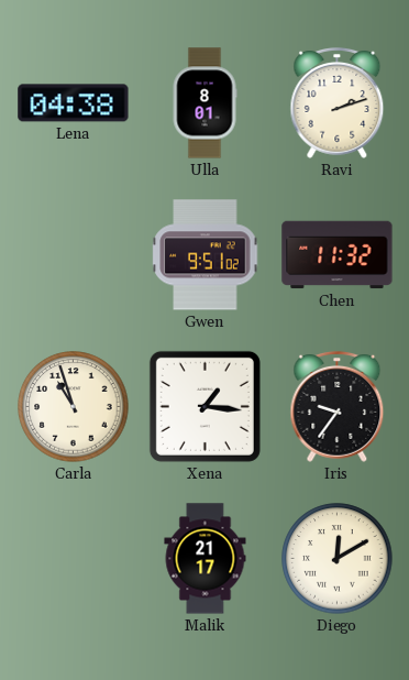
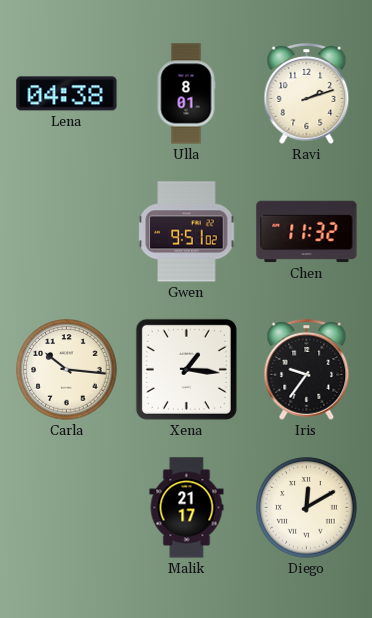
Carla: 10:57 -> 10:16
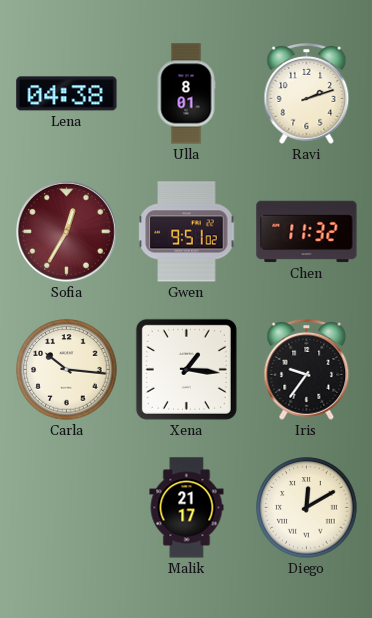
Sofia: none -> 12:35
